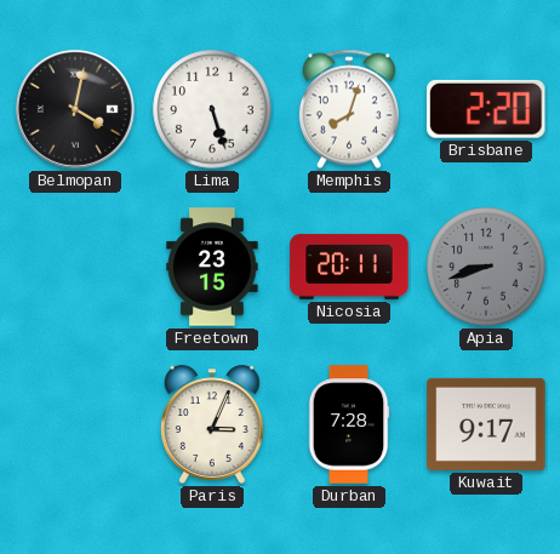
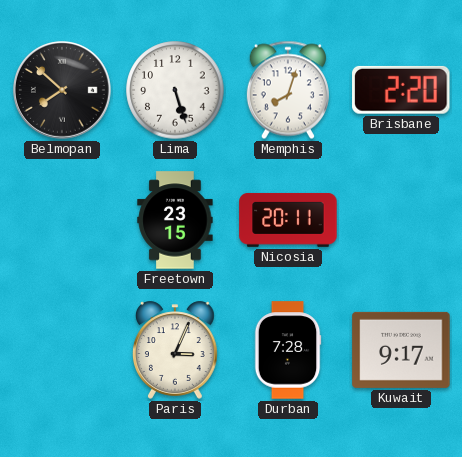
Belmopan: 4:02 -> 7:52
Apia: 8:42 -> none
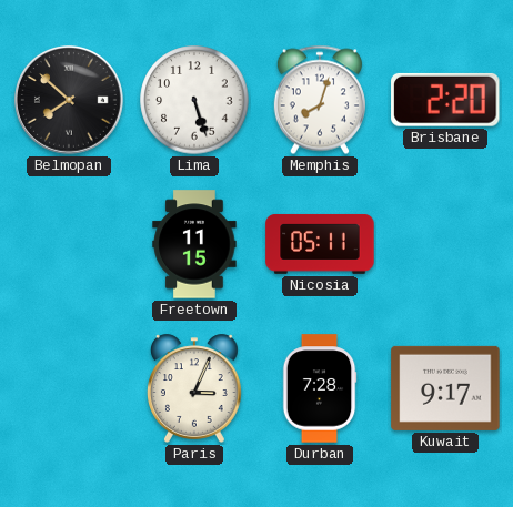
Freetown: 23:15 -> 11:15
Nicosia: 20:11 -> 05:11
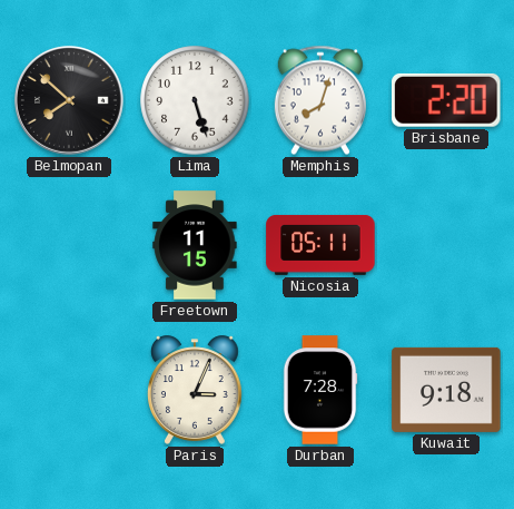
Kuwait: 9:17 -> 9:18
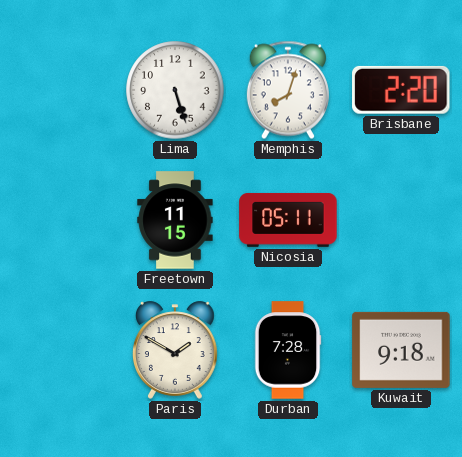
Belmopan: 7:52 -> none
Paris: 3:04 -> 1:50
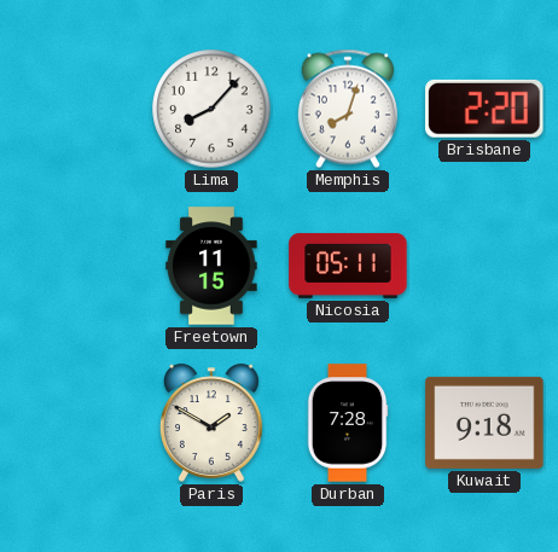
Lima: 5:27 -> 8:07
